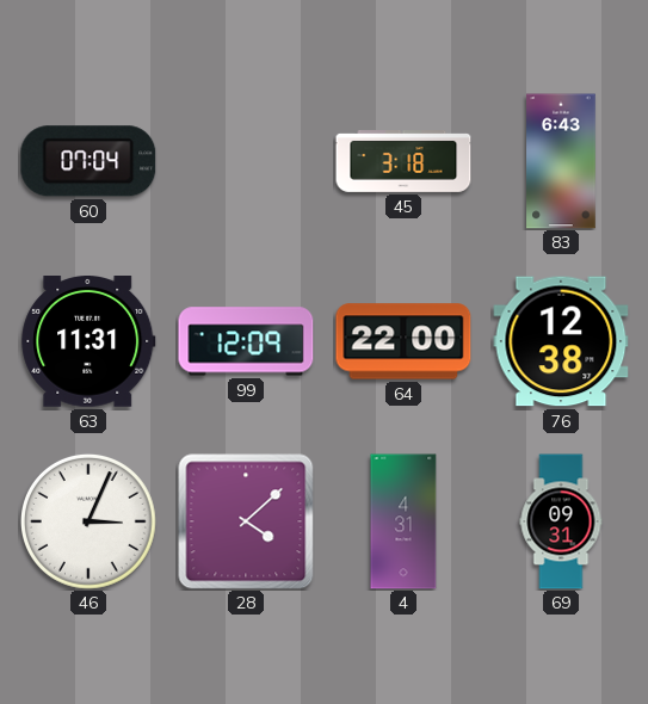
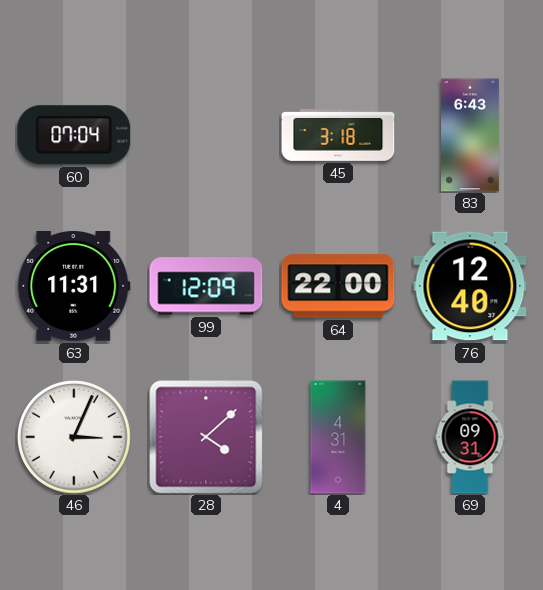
76: 12:38 -> 12:40
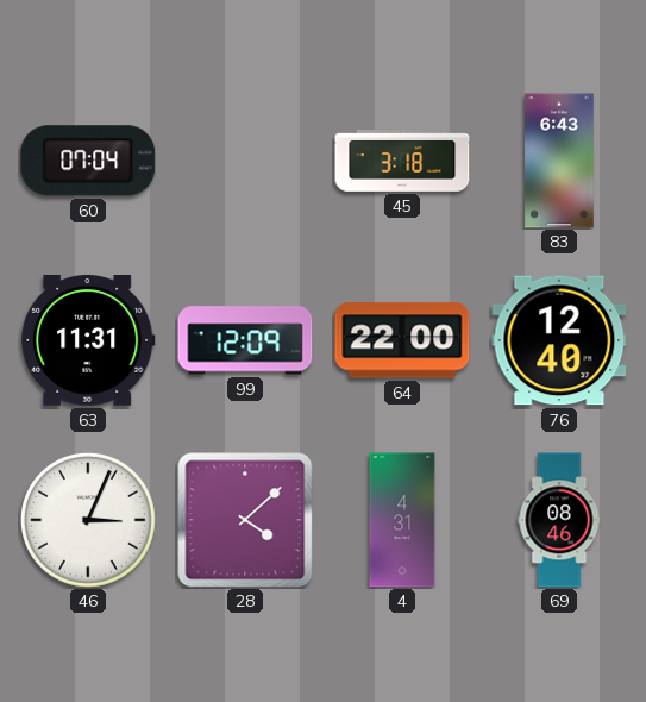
69: 09:31 -> 08:46
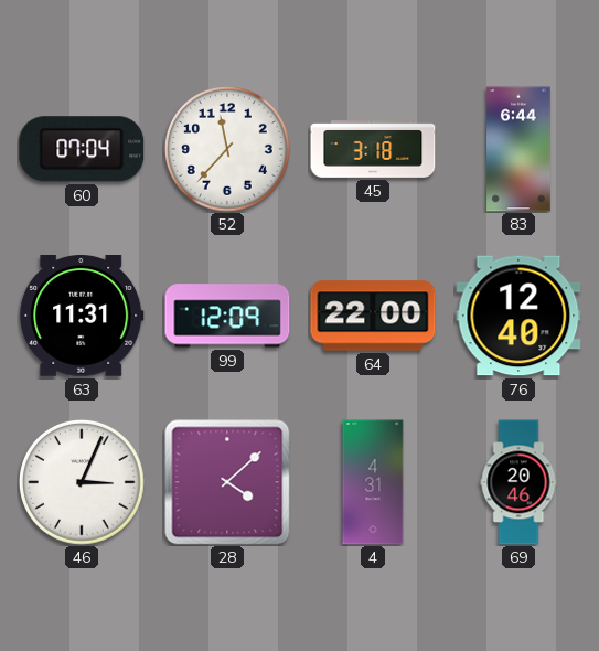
52: none -> 11:37
83: 6:43 -> 6:44
69: 08:46 -> 20:46
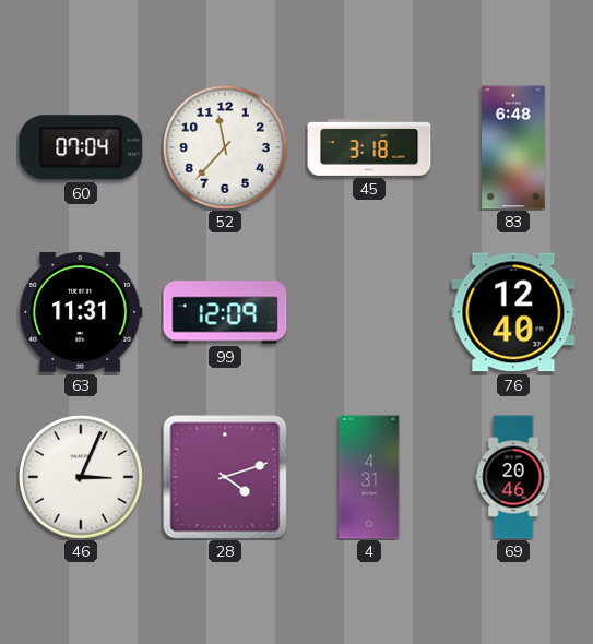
83: 6:44 -> 6:48
64: 22:00 -> none
28: 4:08 -> 4:12
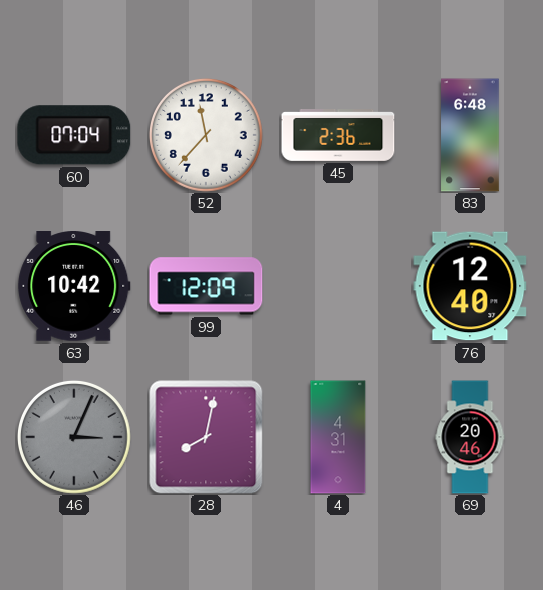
45: 3:18 -> 2:36
63: 11:31 -> 10:42
46 dial: white -> grey
28: 4:12 -> 8:02
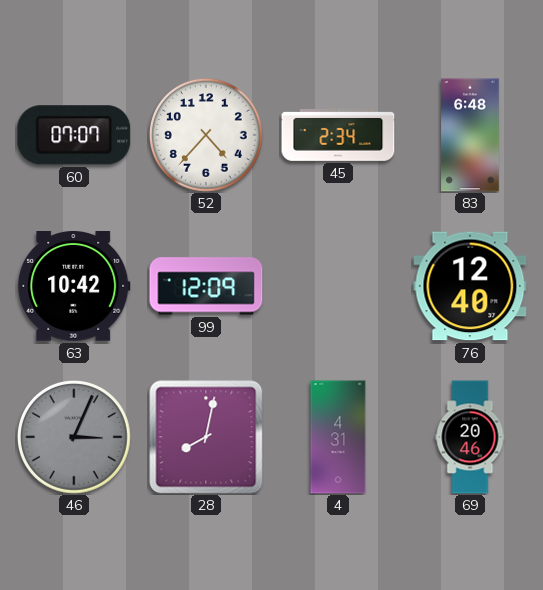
60: 07:04 -> 07:07
52: 11:37 -> 4:37
45: 2:36 -> 2:34
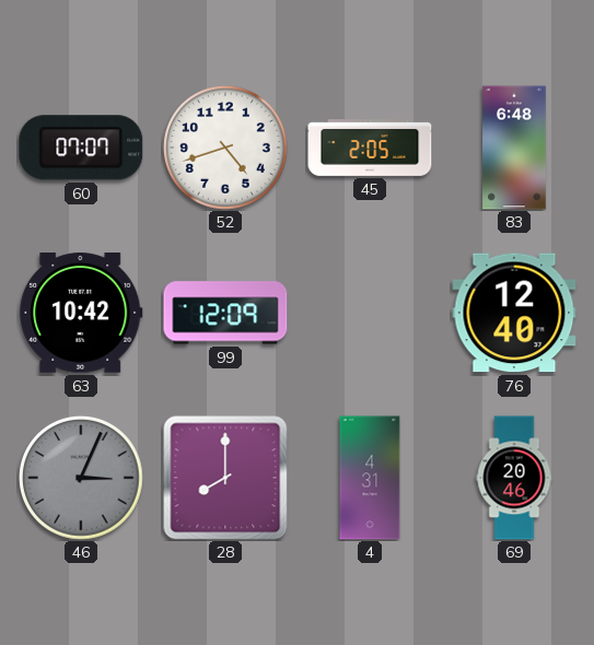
52: 4:37 -> 4:42
45: 2:34 -> 2:05
28: 8:02 -> 8:00
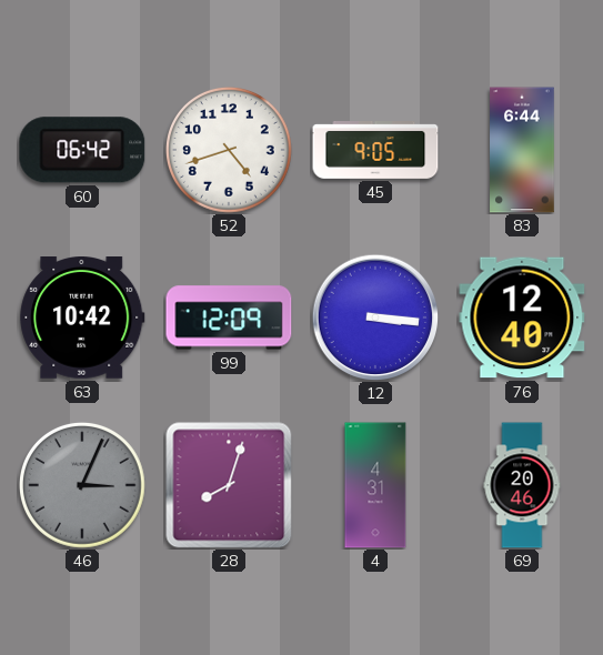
60: 07:07 -> 06:42
45: 2:05 -> 9:05
83: 6:48 -> 6:44
12: none -> 3:16
28: 8:00 -> 8:03
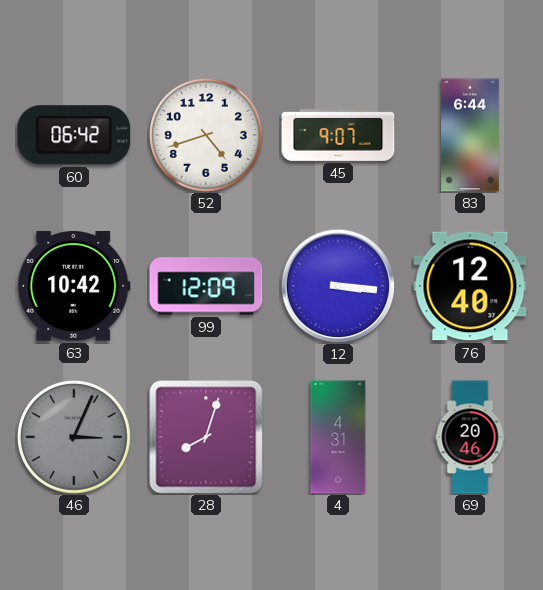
45: 9:05 -> 9:07
